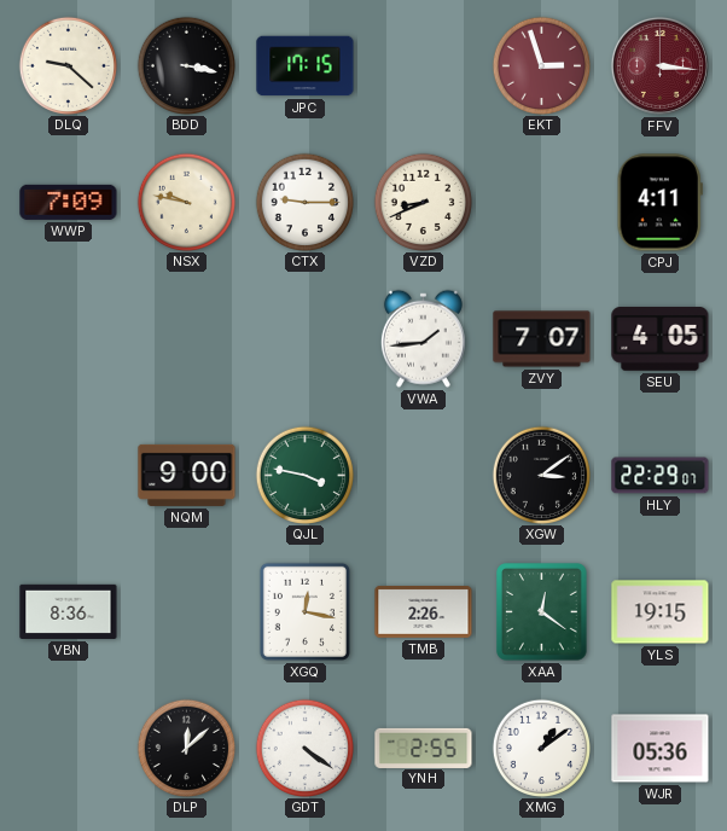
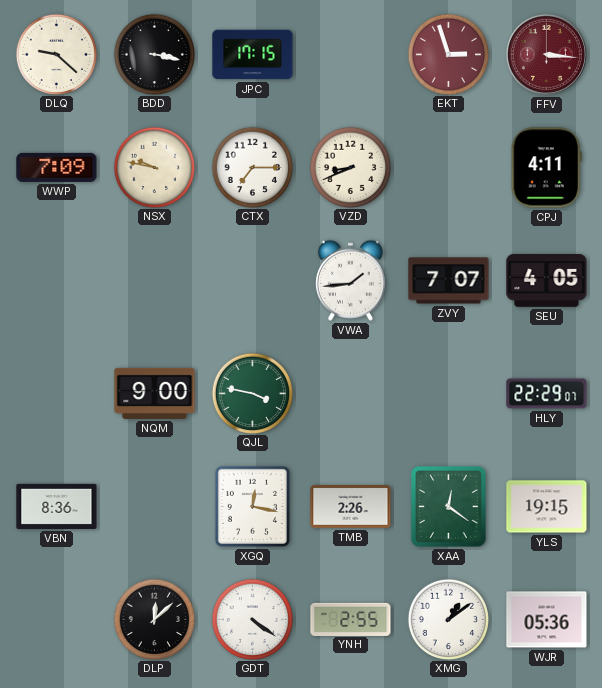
CTX: 9:15 -> 7:15
XGW: 3:09 -> none
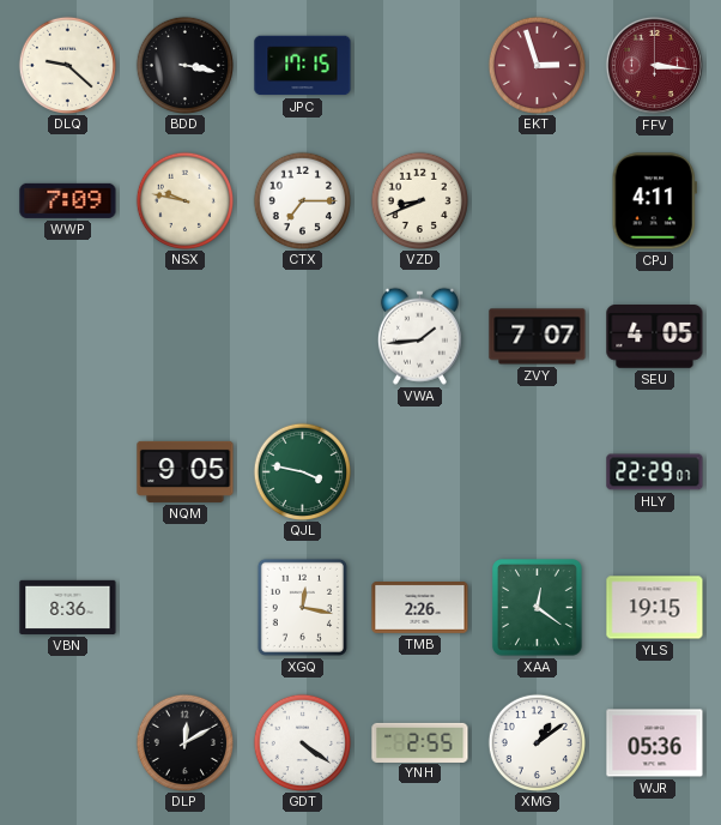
NQM: 9:00 -> 9:05
DLP: 12:08 -> 12:10
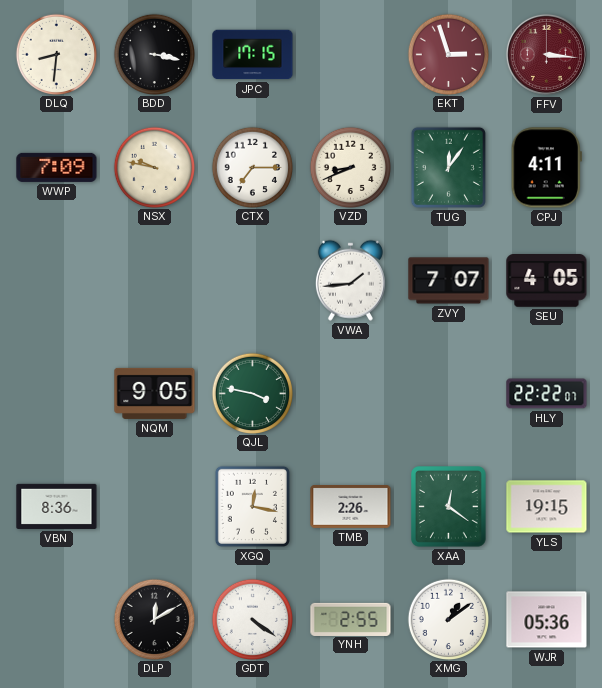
DLQ: 9:22 -> 8:31
TUG: none -> 12:06
HLY: 22:29 -> 22:22
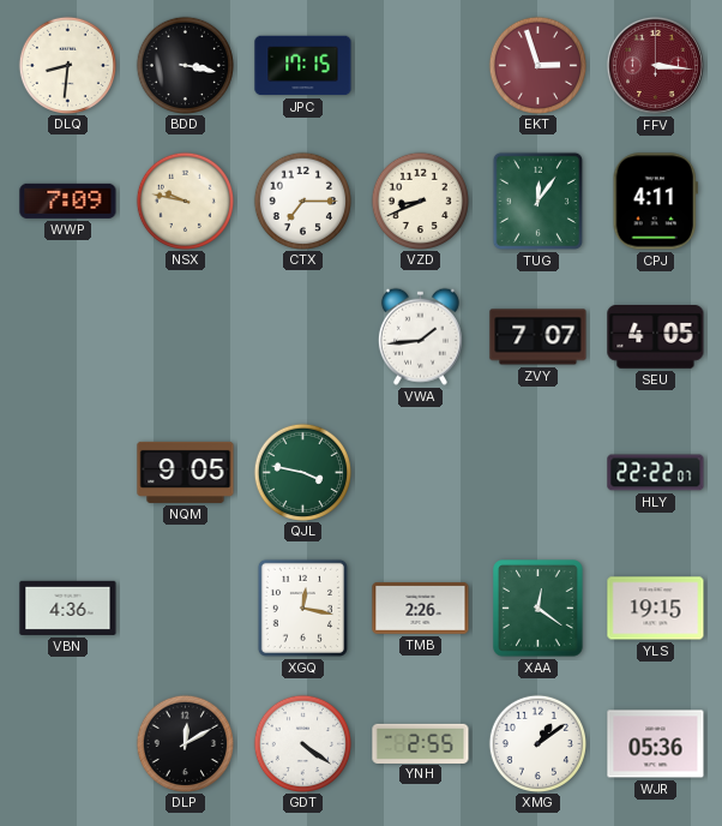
VBN: 8:36 -> 4:36
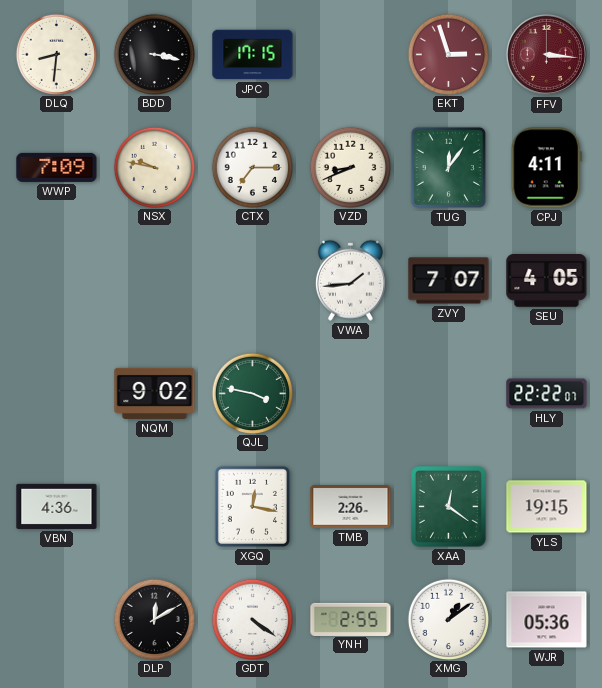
NQM: 9:05 -> 9:02
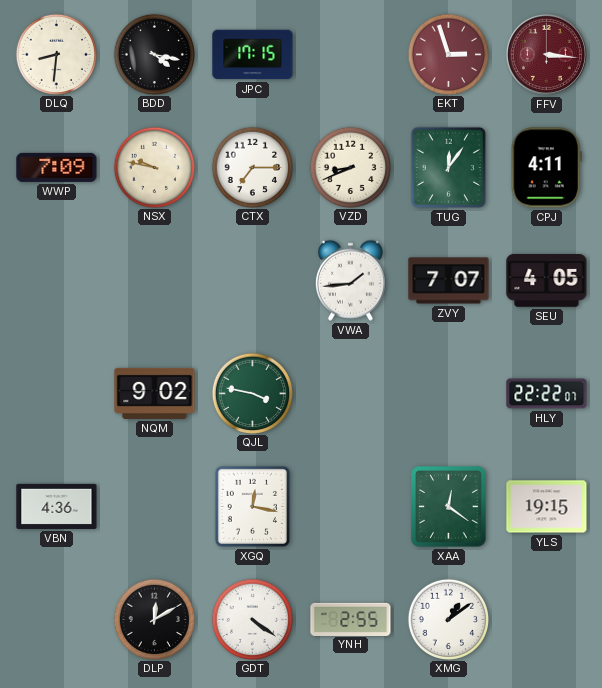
BDD: 3:17 -> 4:17
TMB: 2:26 -> none
WJR: 05:36 -> none
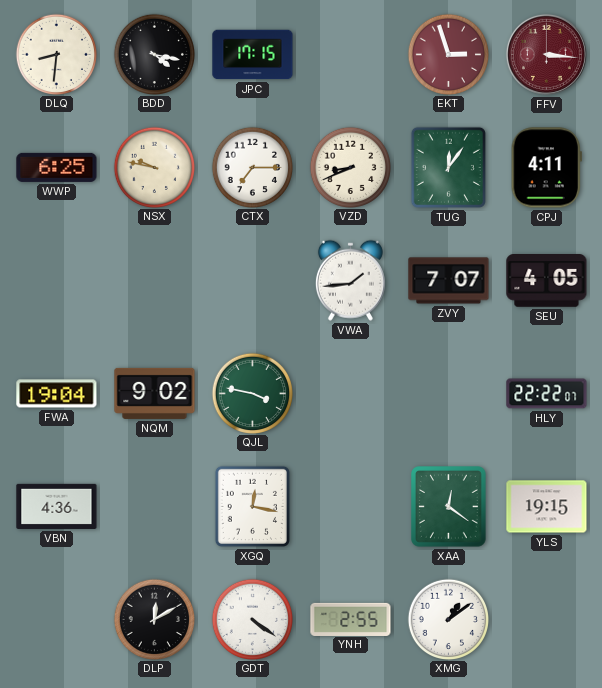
WWP: 7:09 -> 6:25
FWA: none -> 19:04
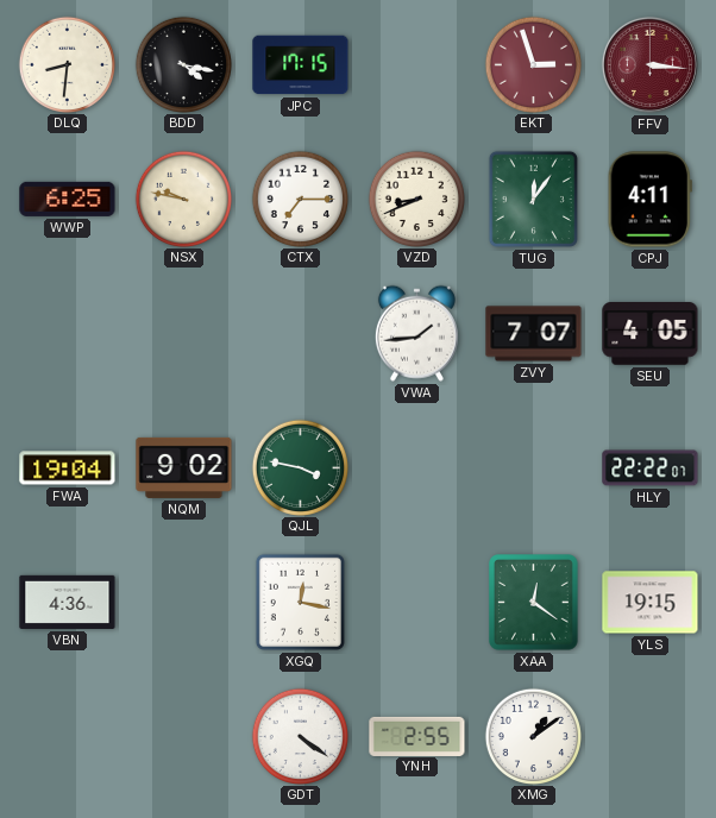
DLP: 12:10 -> none
